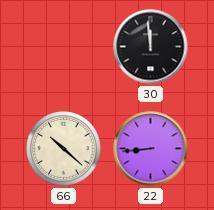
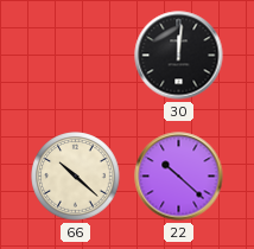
30: 11:59 -> 12:01
22: 8:44 -> 10:22
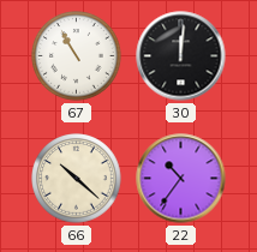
67: none -> 10:55
22: 10:22 -> 10:36
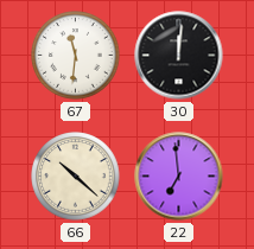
67: 10:55 -> 11:31
22: 10:36 -> 6:59
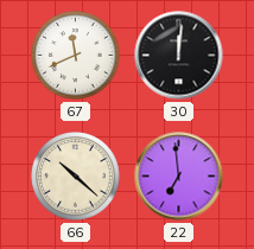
67: 11:31 -> 11:41
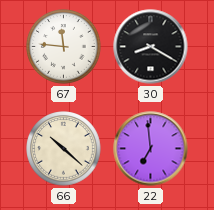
67: 11:41 -> 11:46
30: 12:01 -> 8:20
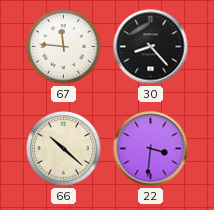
30: 8:20 -> 8:23
22: 6:59 -> 3:31
